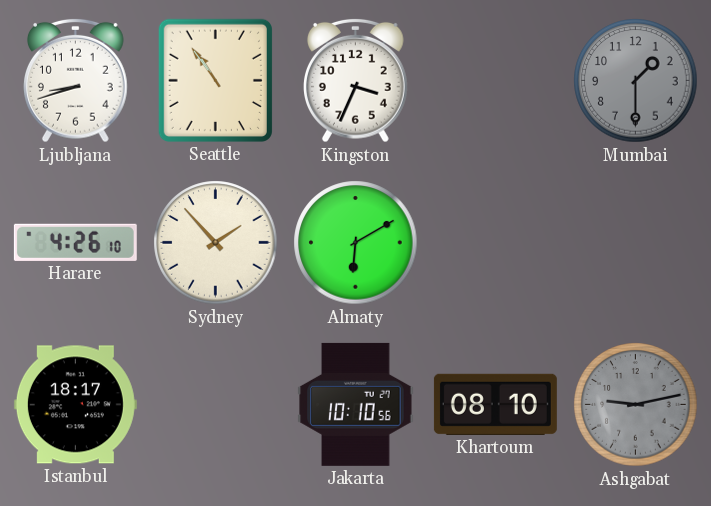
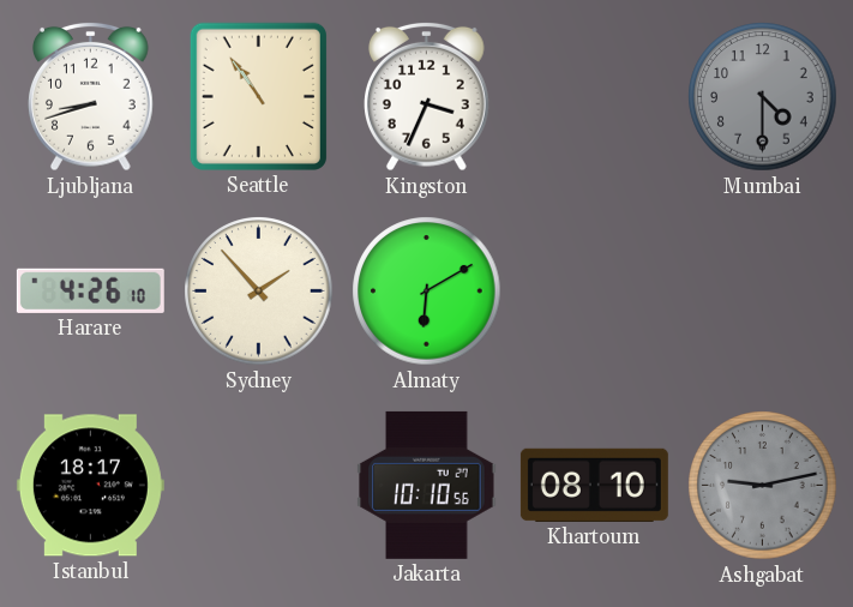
Mumbai: 1:30 -> 4:30
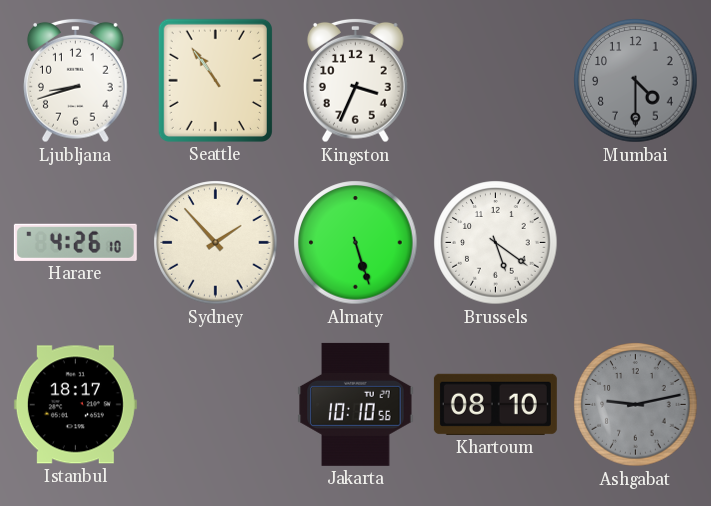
Almaty: 6:10 -> 5:27
Brussels: none -> 5:21
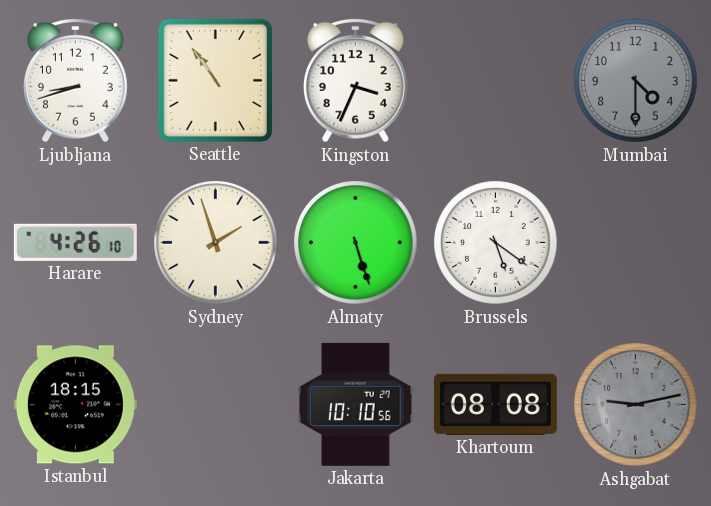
Sydney: 1:53 -> 1:57
Istanbul: 18:17 -> 18:15
Khartoum: 08:10 -> 08:08
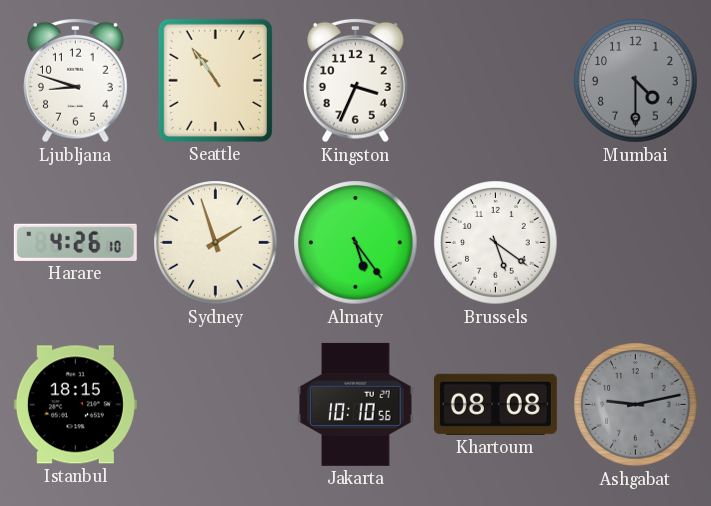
Ljubljana: 8:42 -> 8:48
Almaty: 5:27 -> 5:24
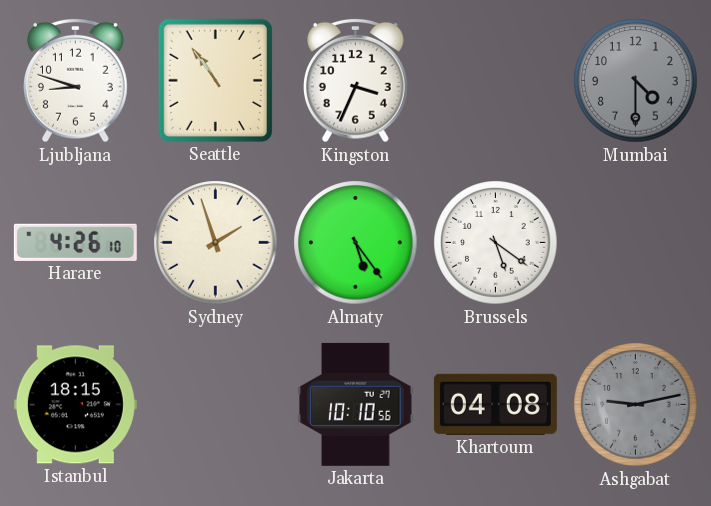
Khartoum: 08:08 -> 04:08
